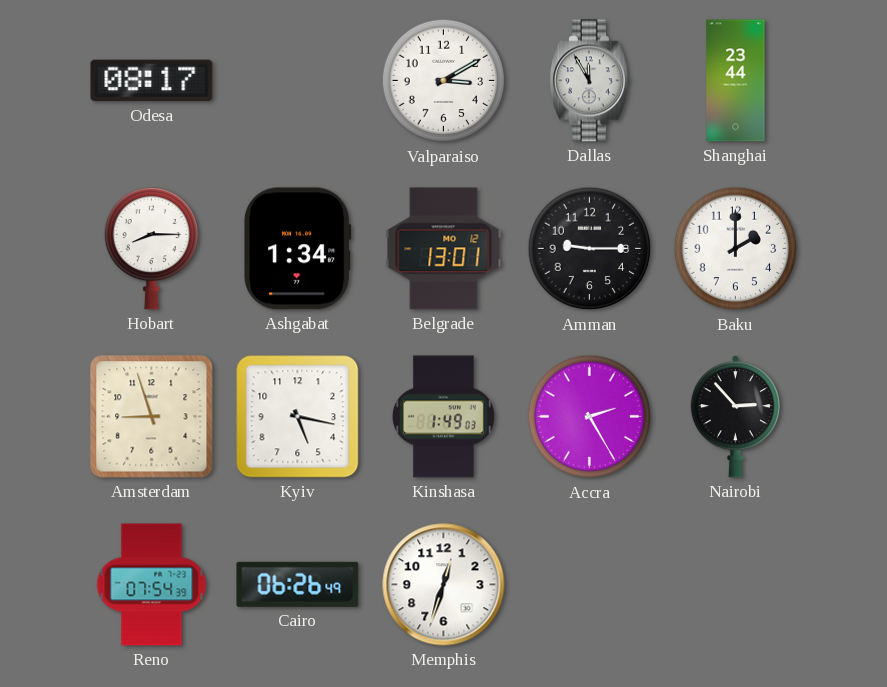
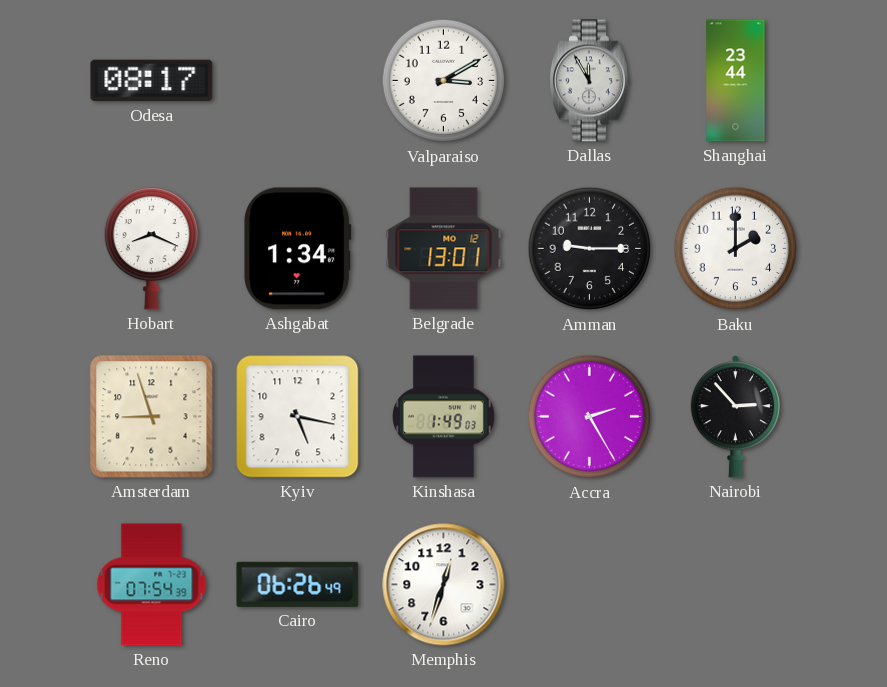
Hobart: 8:15 -> 8:19
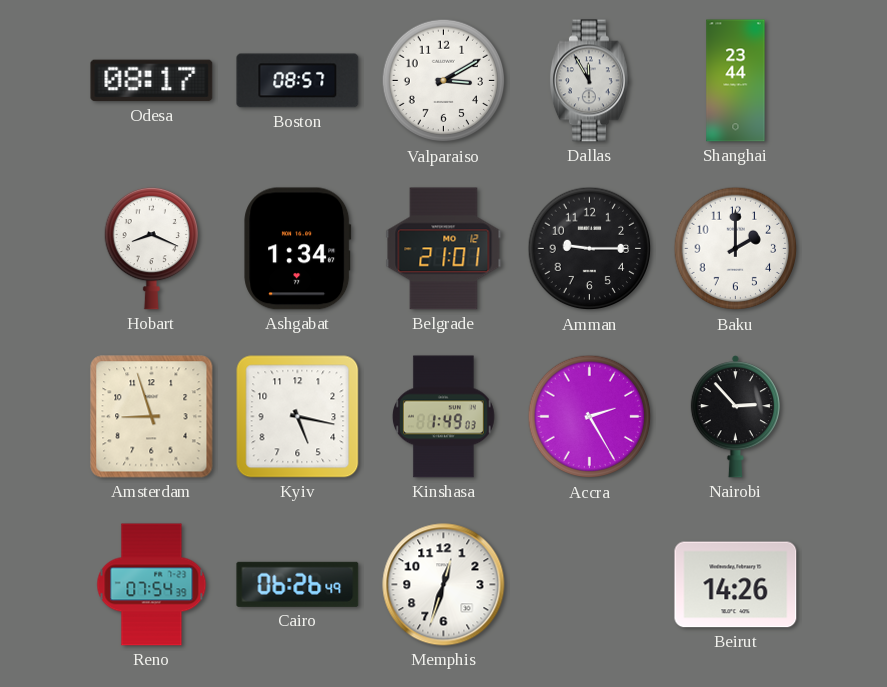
Boston: none -> 08:57
Belgrade: 13:01 -> 21:01
Beirut: none -> 14:26
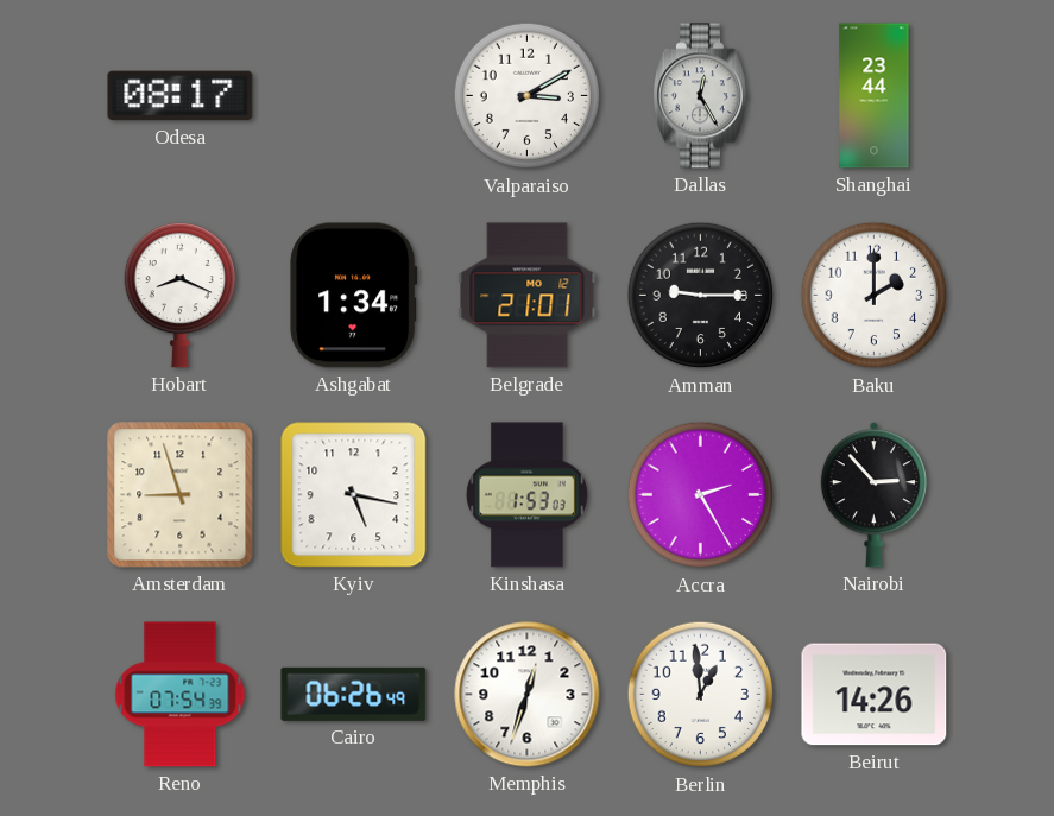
Boston: 08:57 -> none
Dallas: 11:55 -> 12:25
Kinshasa: 1:49 -> 1:53
Berlin: none -> 12:59
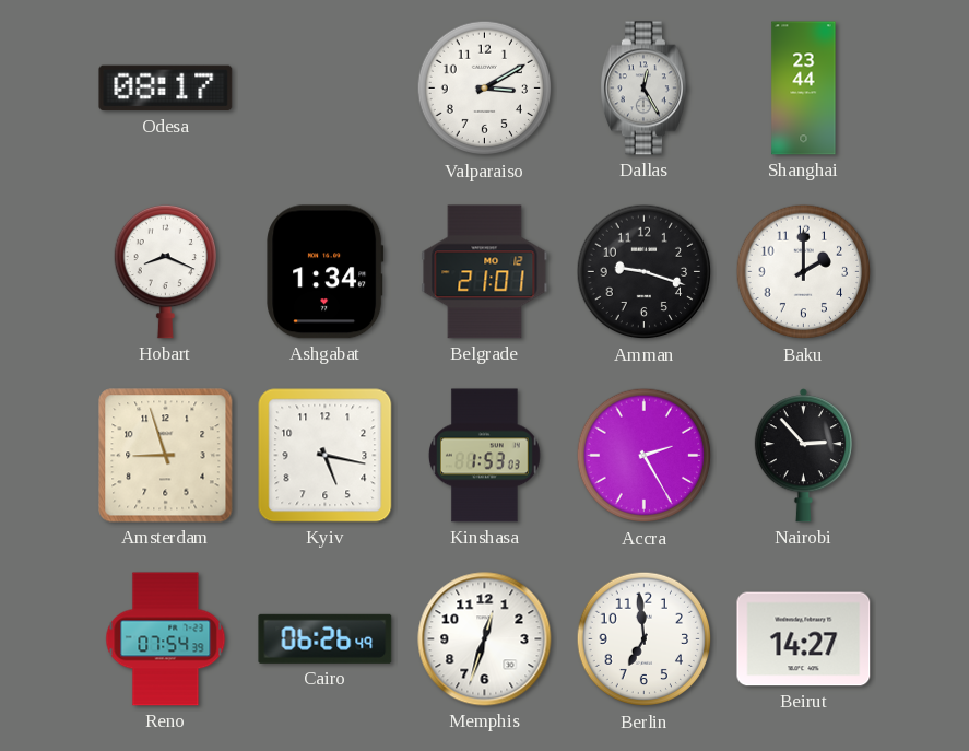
Amman: 9:15 -> 9:18
Berlin: 12:59 -> 6:59
Beirut: 14:26 -> 14:27
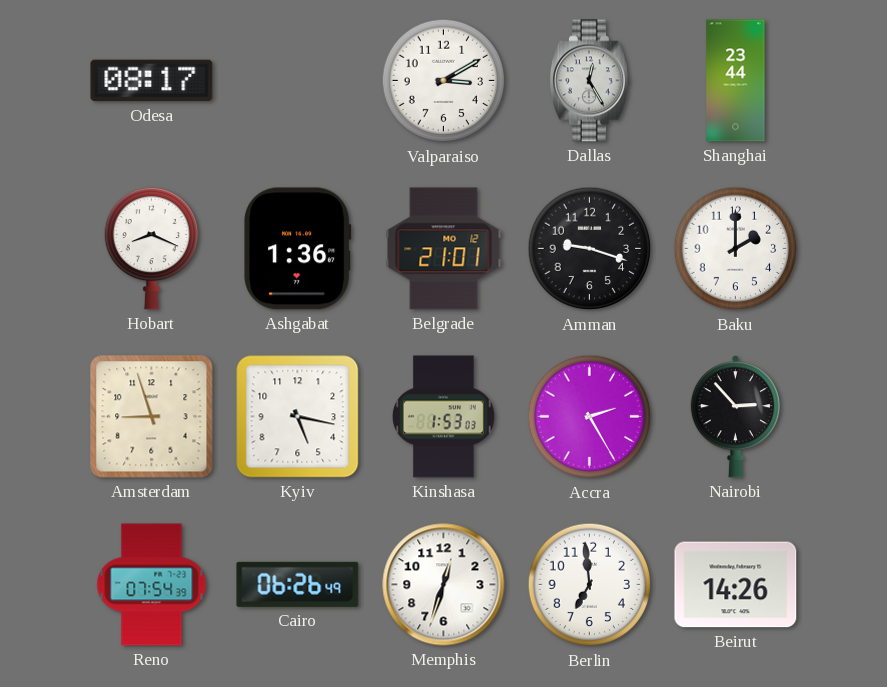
Ashgabat: 1:34 -> 1:36
Beirut: 14:27 -> 14:26
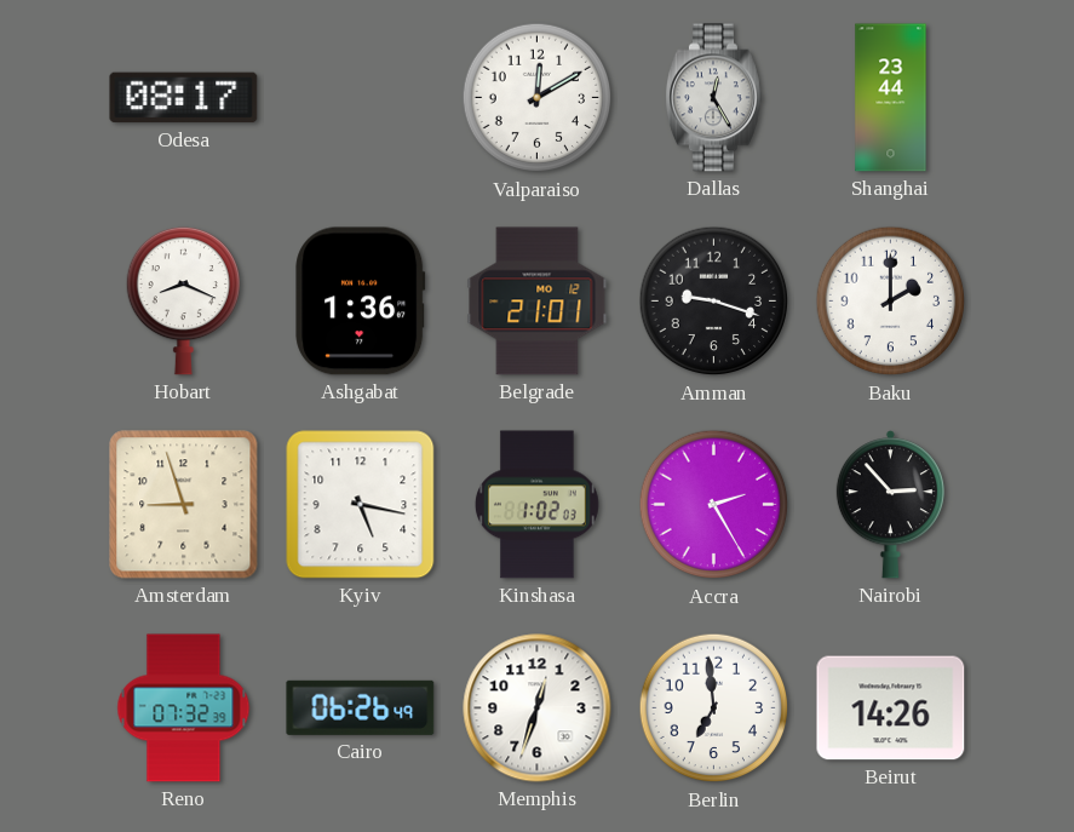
Valparaiso: 3:10 -> 12:10
Kinshasa: 1:53 -> 1:02
Reno: 07:54 -> 07:32
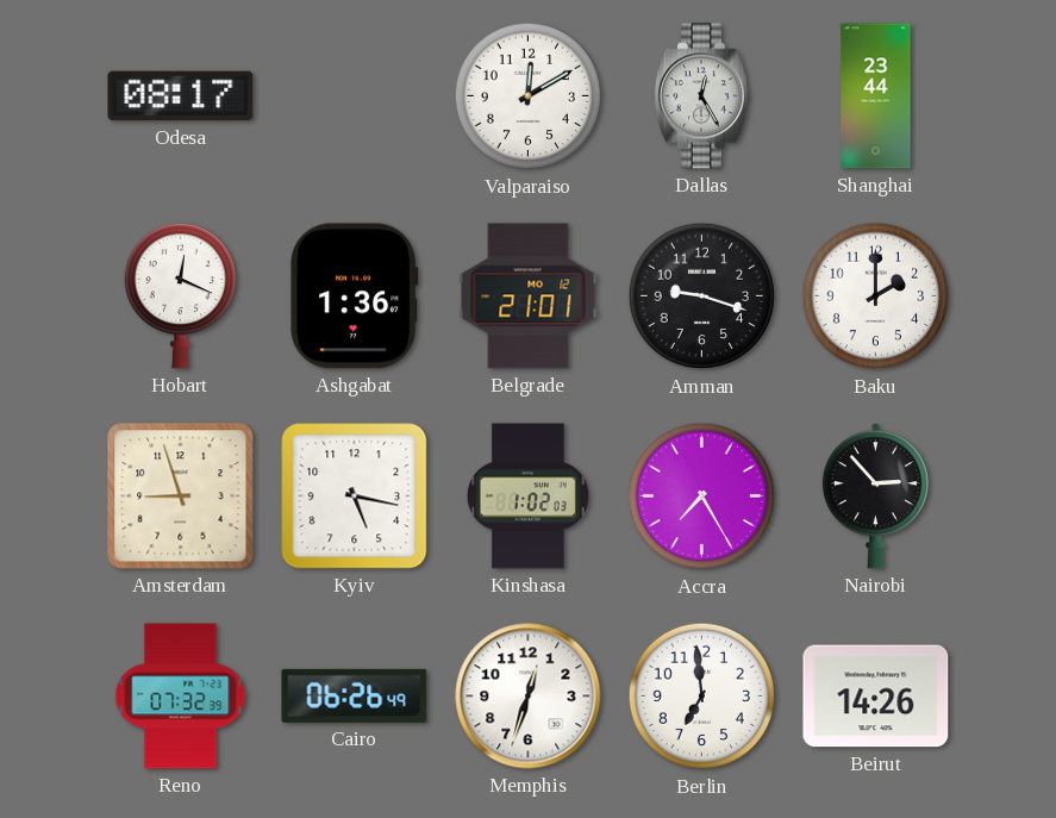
Hobart: 8:19 -> 12:19
Accra: 2:25 -> 7:25
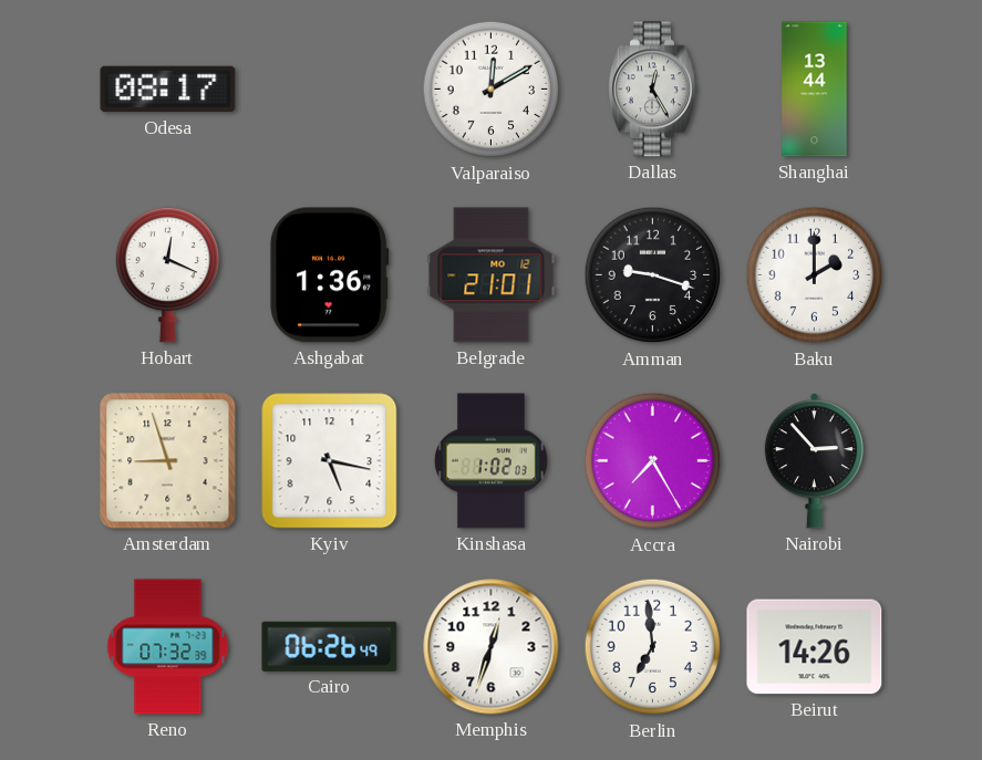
Shanghai: 23:44 -> 13:44
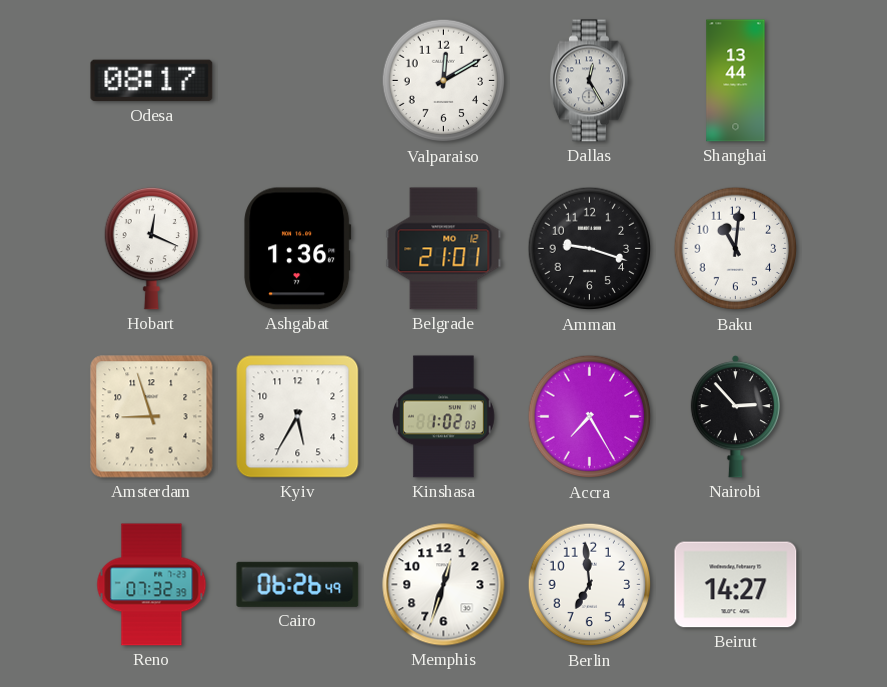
Baku: 2:00 -> 11:01
Kyiv: 5:17 -> 5:35
Beirut: 14:26 -> 14:27
